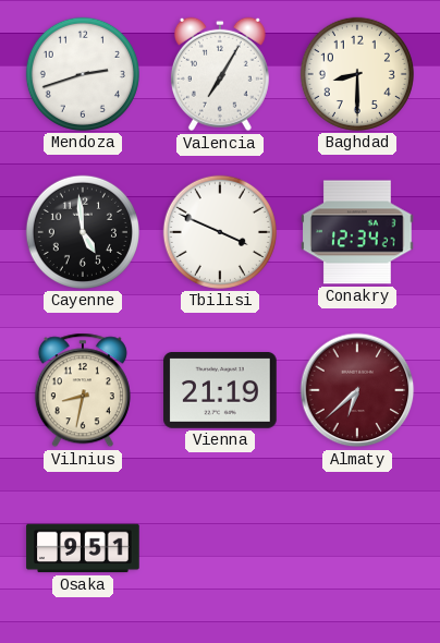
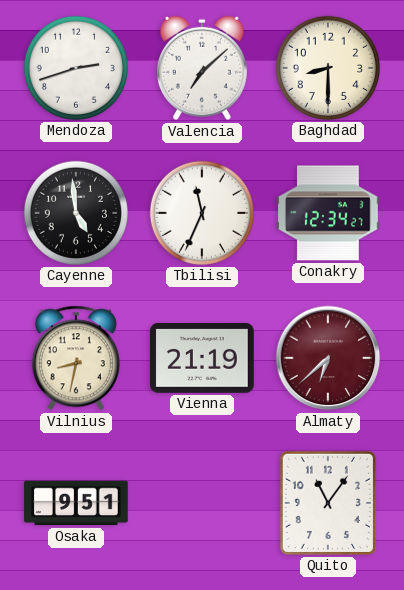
Valencia: 7:05 -> 7:08
Tbilisi: 3:49 -> 11:34
Quito: none -> 11:06
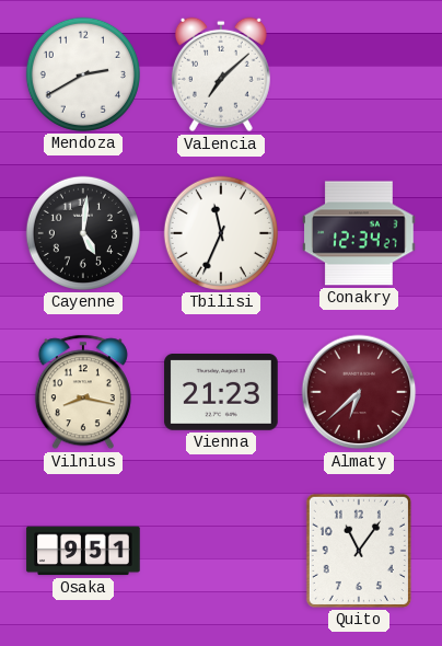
Mendoza: 2:42 -> 2:40
Baghdad: 8:30 -> none
Cayenne: 4:59 -> 5:01
Vilnius: 8:32 -> 8:17
Vienna: 21:19 -> 21:23
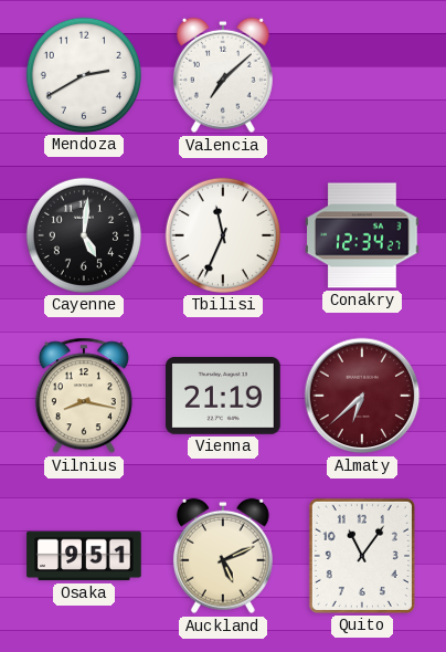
Vienna: 21:23 -> 21:19
Auckland: none -> 5:11
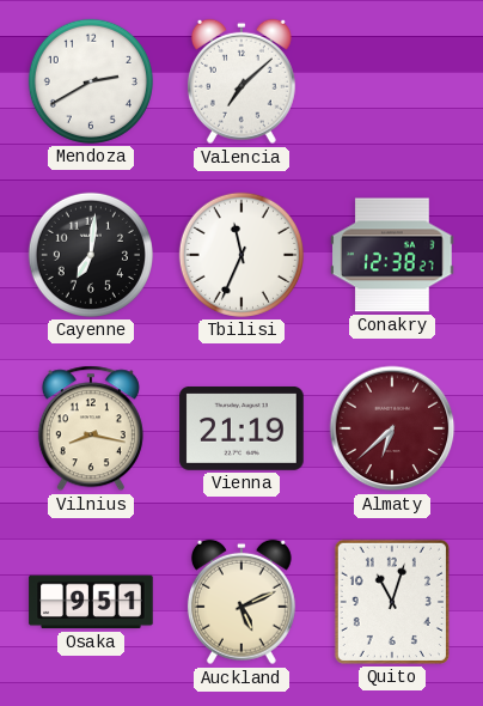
Cayenne: 5:01 -> 7:01
Conakry: 12:34 -> 12:38
Quito: 11:06 -> 11:03
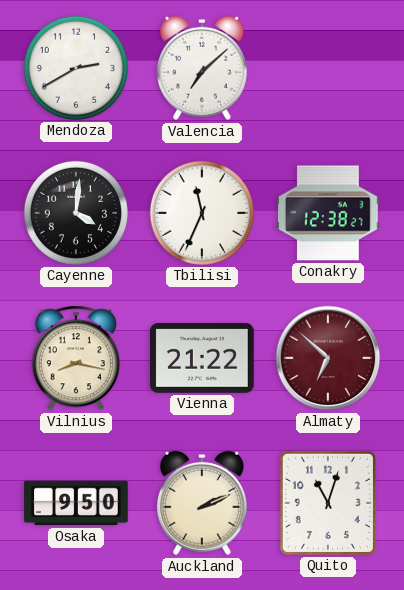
Cayenne: 7:01 -> 4:01
Vienna: 21:19 -> 21:22
Almaty: 6:38 -> 6:52
Osaka: 9:51 -> 9:50
Auckland: 5:11 -> 2:11
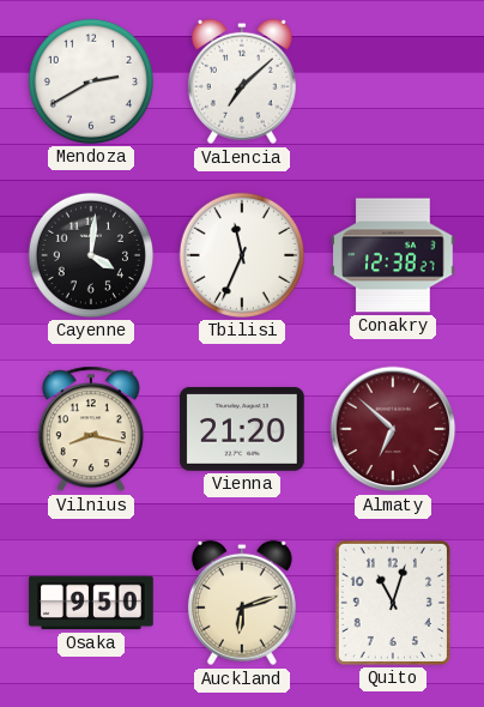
Vienna: 21:22 -> 21:20
Auckland: 2:11 -> 6:12
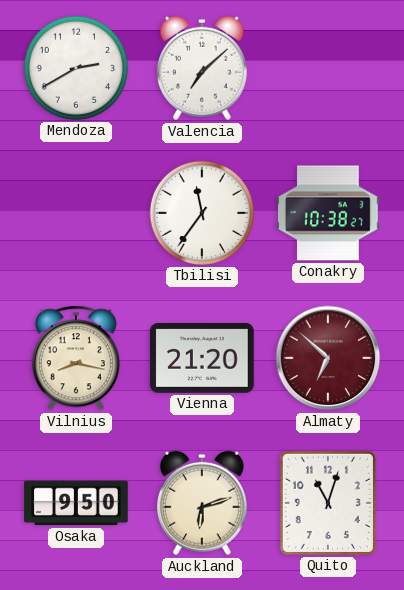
Cayenne: 4:01 -> none
Tbilisi: 11:34 -> 11:36
Conakry: 12:38 -> 10:38
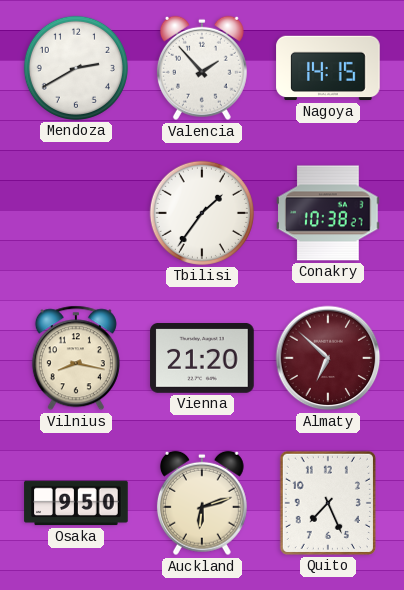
Valencia: 7:08 -> 1:53
Nagoya: none -> 14:15
Tbilisi: 11:36 -> 1:36
Quito: 11:03 -> 7:26
